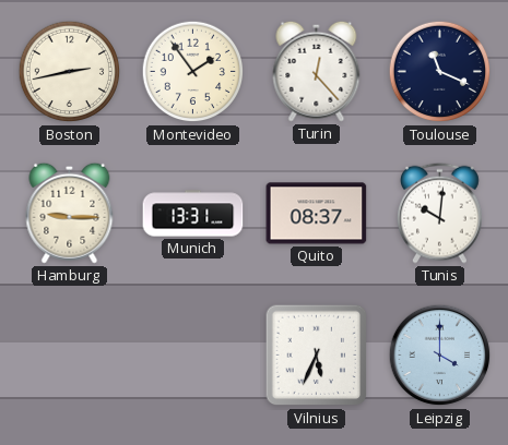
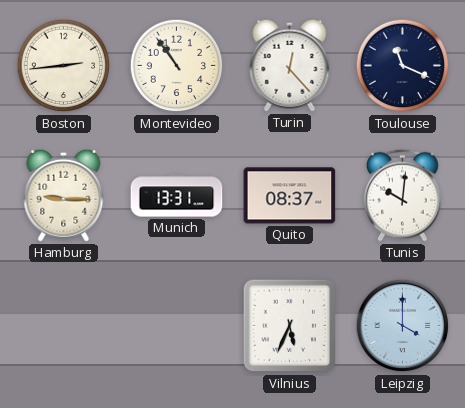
Boston: 2:43 -> 2:44
Montevideo: 1:54 -> 10:54
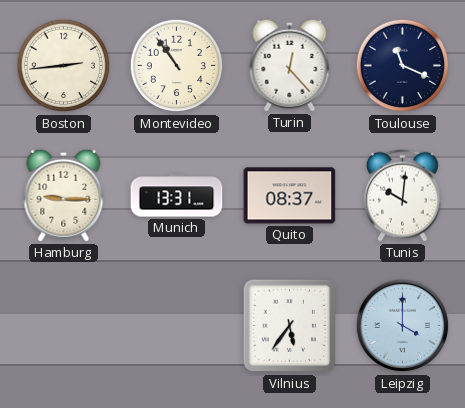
Vilnius: 5:34 -> 5:36
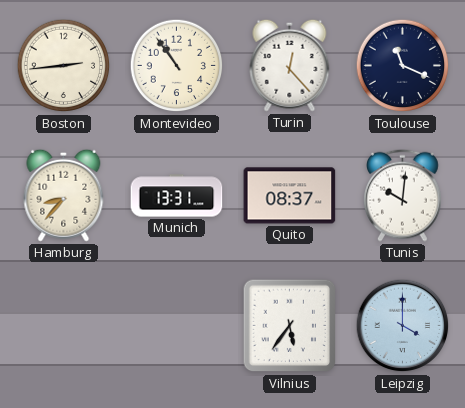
Hamburg: 9:15 -> 8:37
